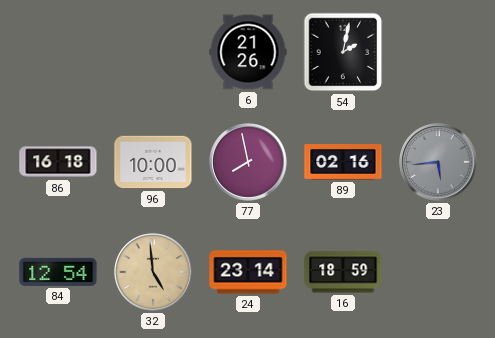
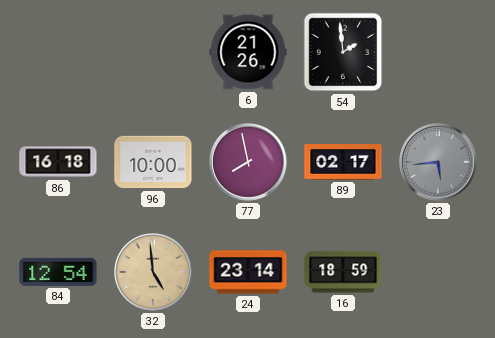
54: 2:02 -> 1:59
89: 02:16 -> 02:17
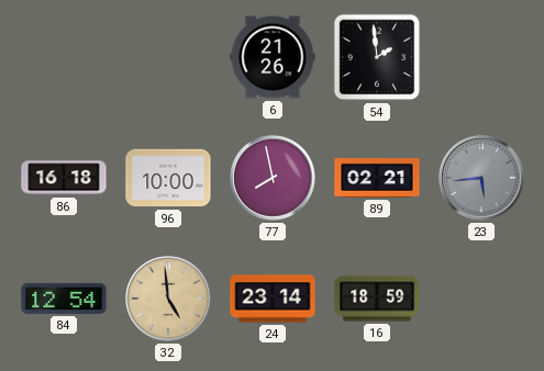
89: 02:17 -> 02:21
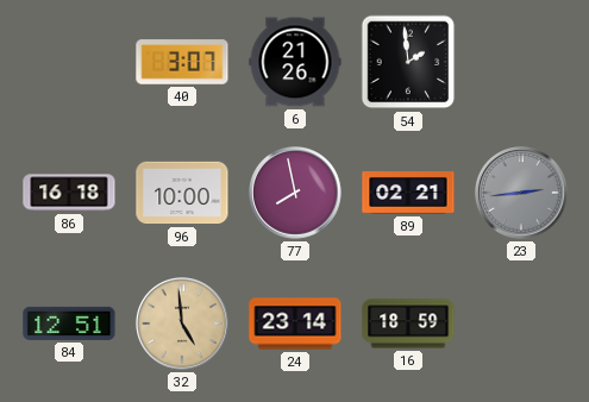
40: none -> 3:07
23: 5:44 -> 2:44
84: 12:54 -> 12:51
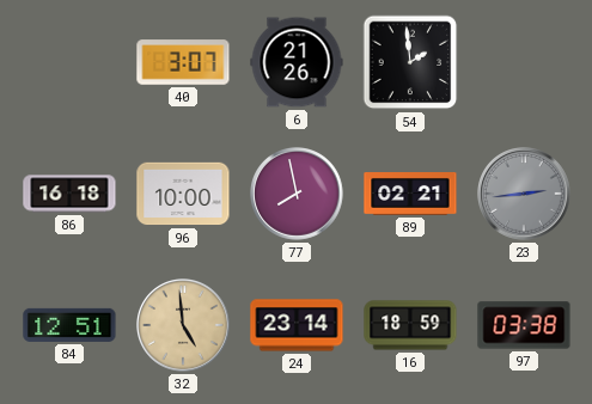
97: none -> 03:38
